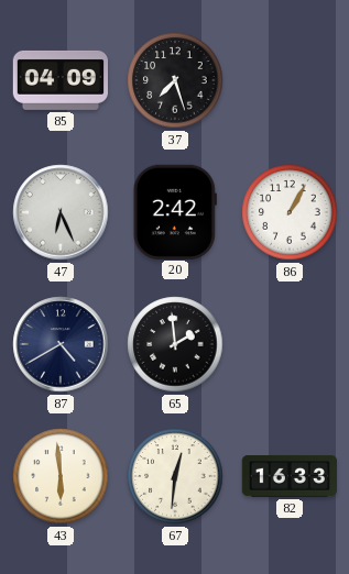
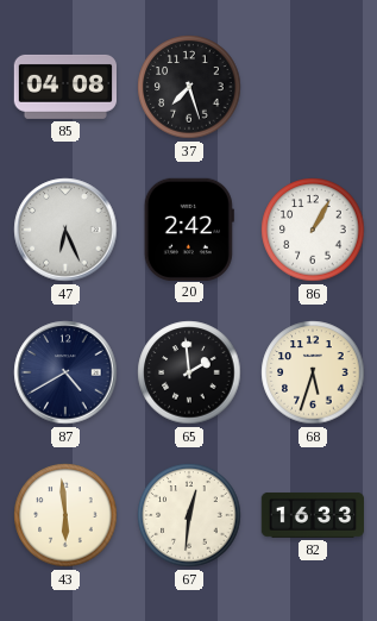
85: 04:09 -> 04:08
68: none -> 5:33
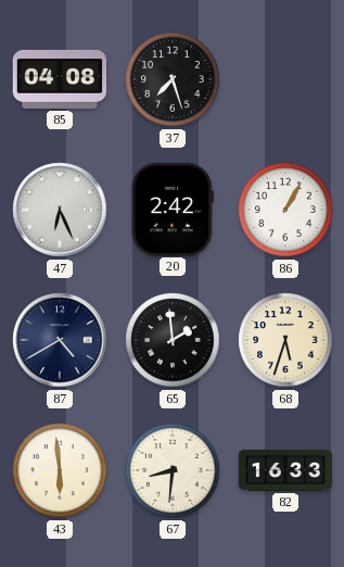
67: 12:31 -> 8:31
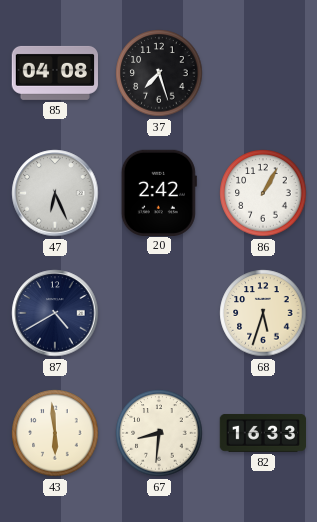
65: 1:59 -> none
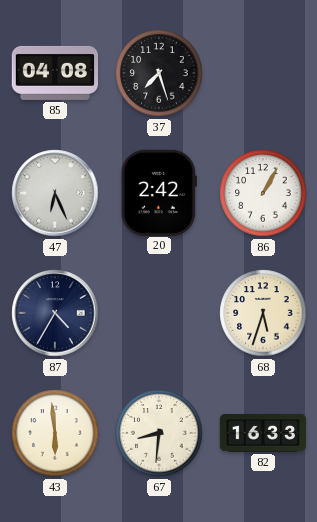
87: 4:40 -> 4:35
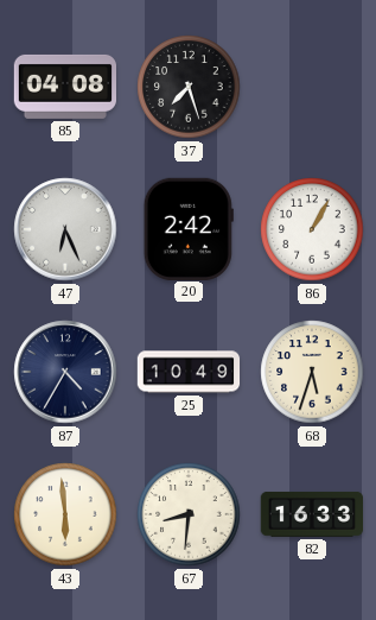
25: none -> 10:49
